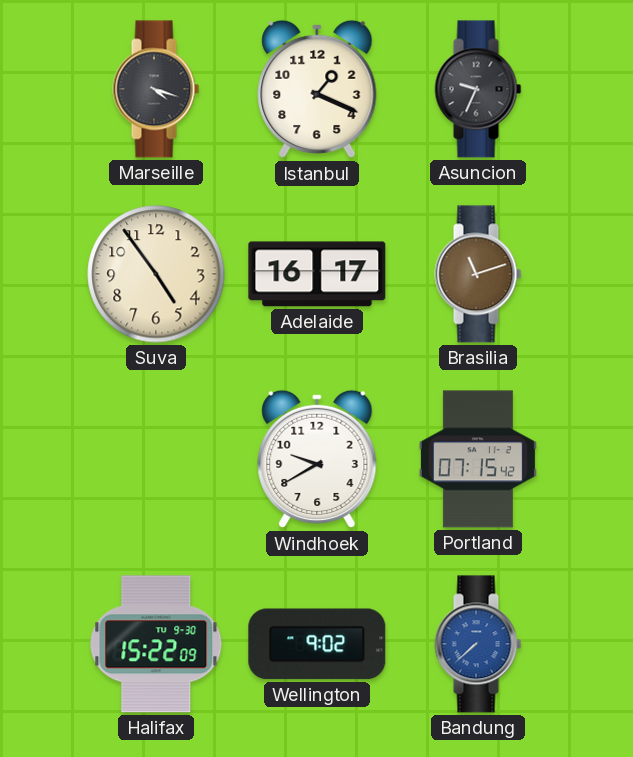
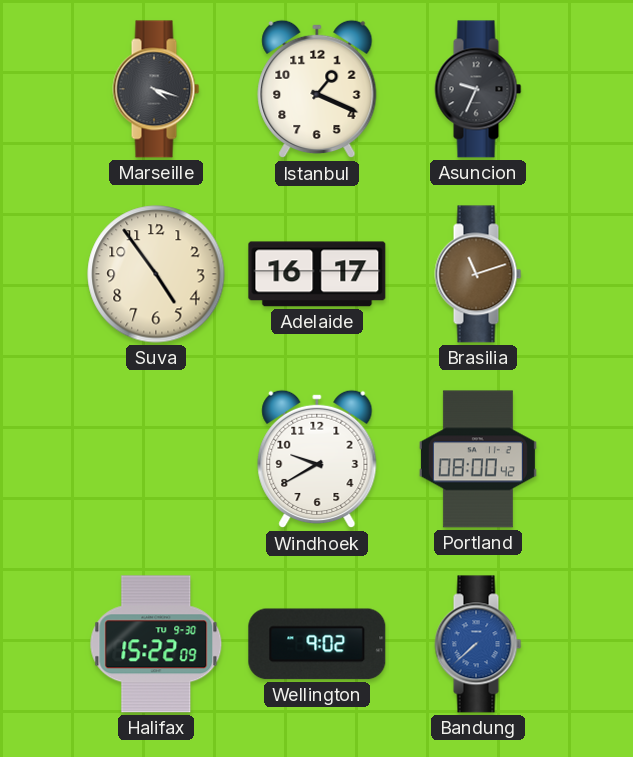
Portland: 07:15 -> 08:00
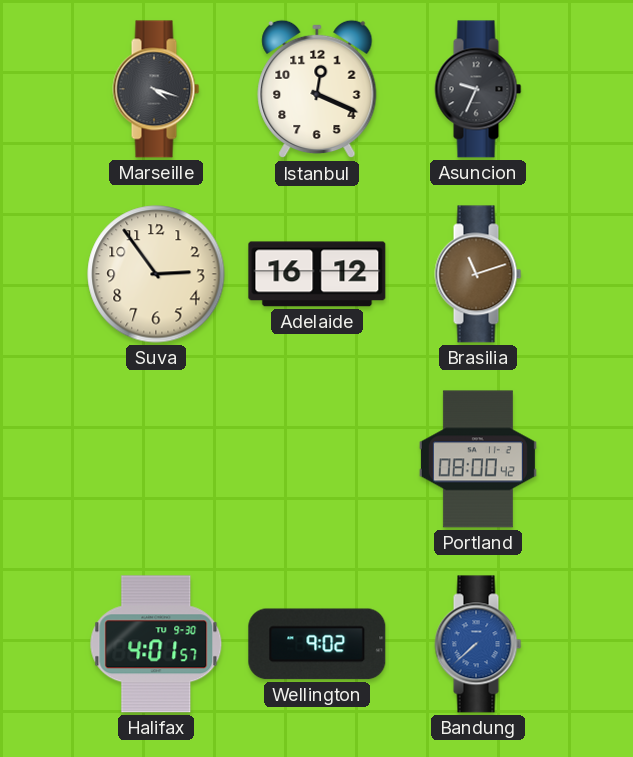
Istanbul: 1:19 -> 12:19
Suva: 4:54 -> 2:54
Adelaide: 16:17 -> 16:12
Windhoek: 9:40 -> none
Halifax: 15:22 -> 4:01
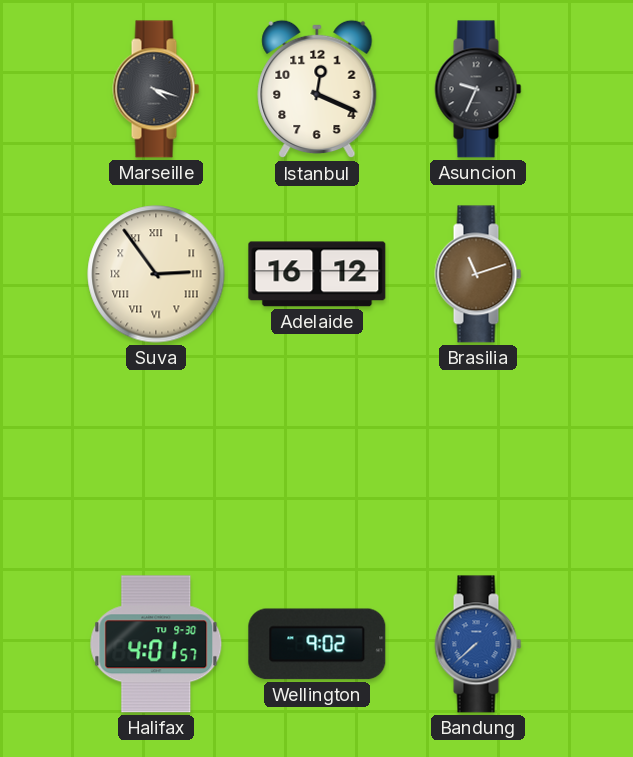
Suva numerals: Arabic -> Roman
Portland: 08:00 -> none
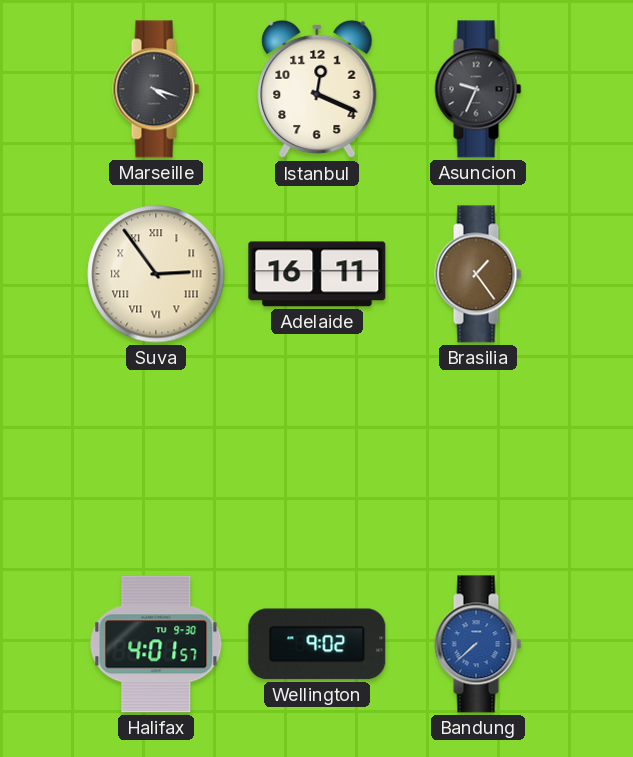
Adelaide: 16:12 -> 16:11
Brasilia: 11:12 -> 1:24
